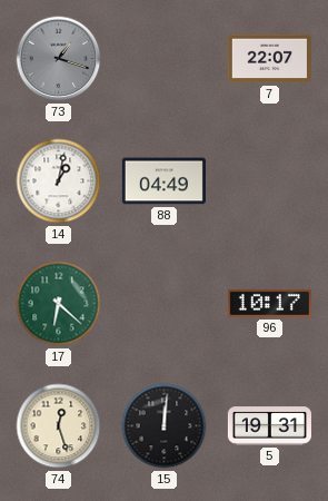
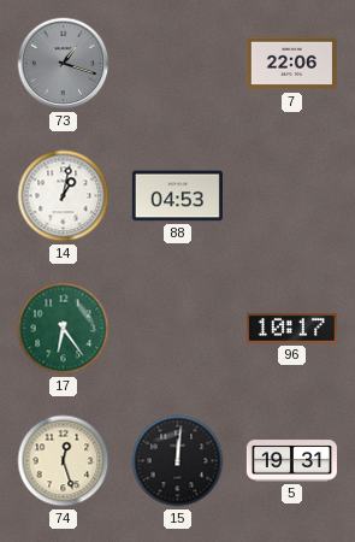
7: 22:07 -> 22:06
88: 04:49 -> 04:53
17: 6:22 -> 6:24
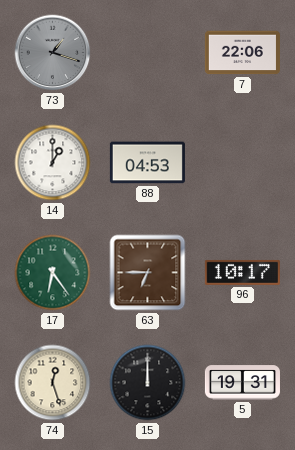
14: 1:02 -> 1:00
63: none -> 6:45
15: 12:01 -> 12:00
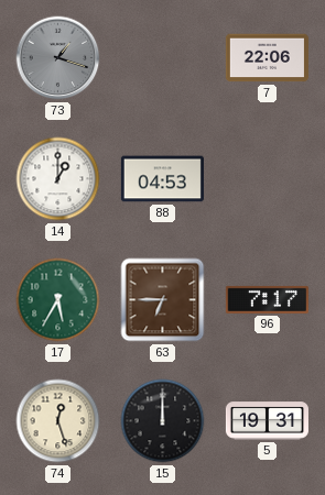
17: 6:24 -> 5:35
96: 10:17 -> 7:17
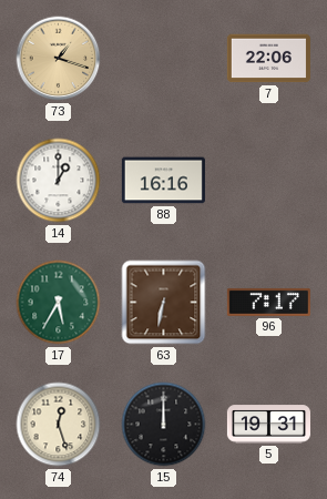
73 dial: grey -> champagne
88: 04:53 -> 16:16
63: 6:45 -> 6:32
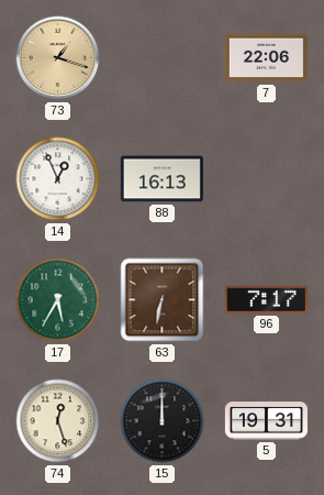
14: 1:00 -> 12:56
88: 16:16 -> 16:13
